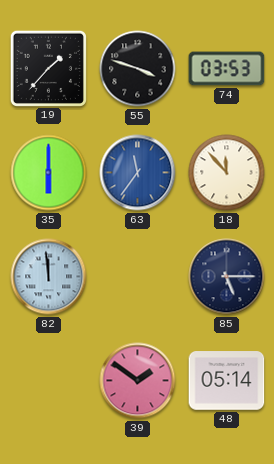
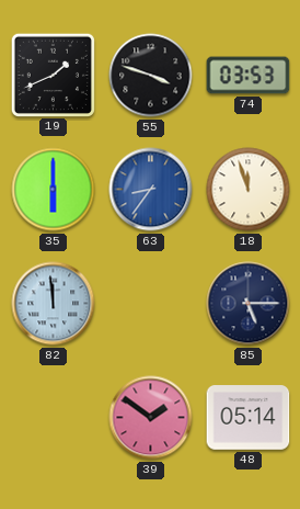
19: 1:37 -> 1:41
63: 11:36 -> 8:36
18: 11:53 -> 11:57
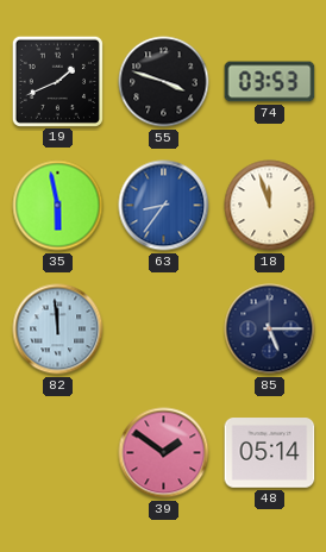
35: 6:00 -> 5:58
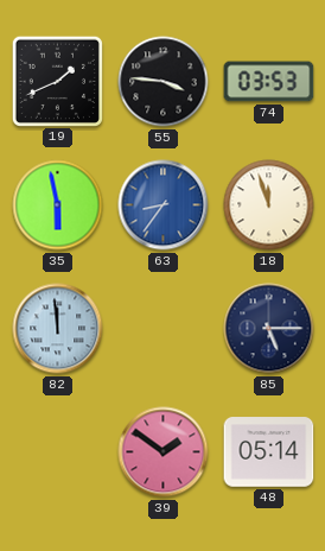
55: 3:48 -> 3:46
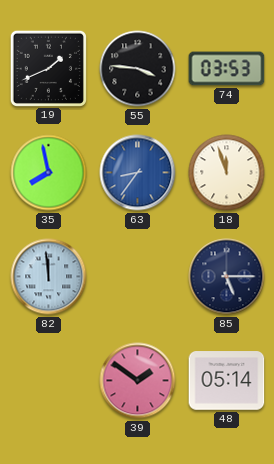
35: 5:58 -> 7:58
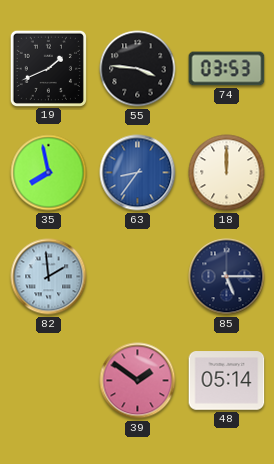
18: 11:57 -> 12:00
82: 11:59 -> 1:59
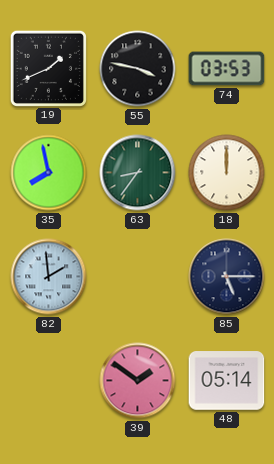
55: 3:46 -> 3:47
63 dial: blue -> green
